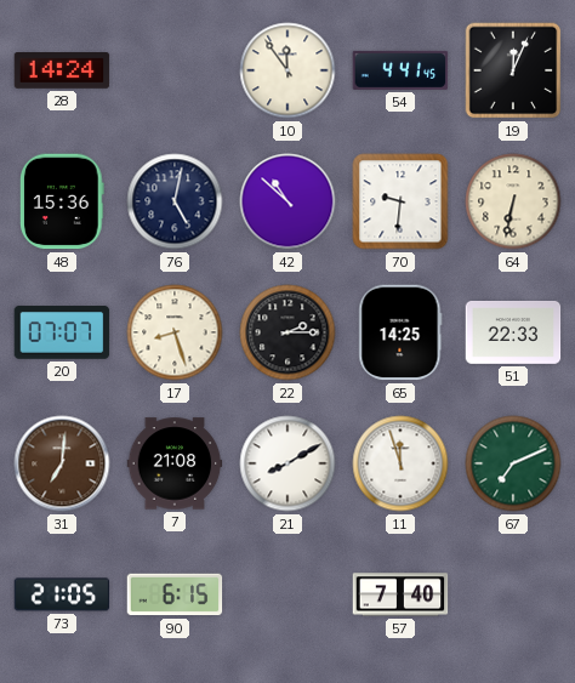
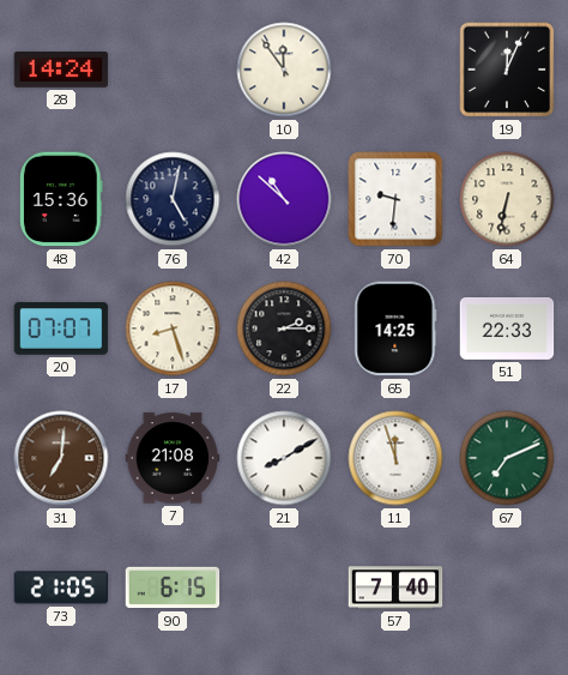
54: 4:41 -> none
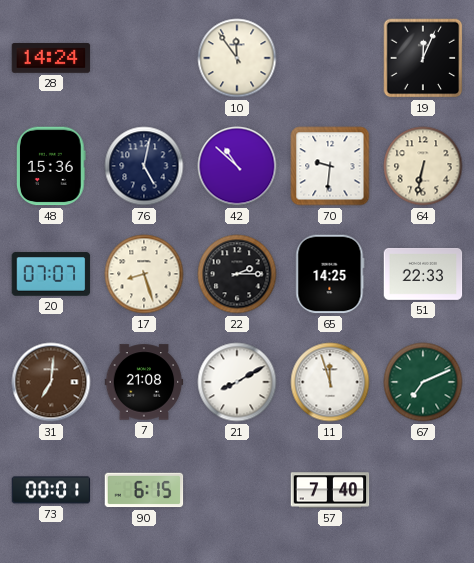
73: 21:05 -> 00:01
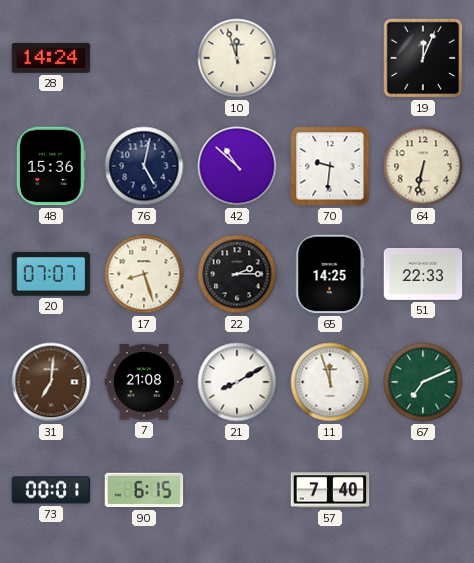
10: 11:54 -> 11:57
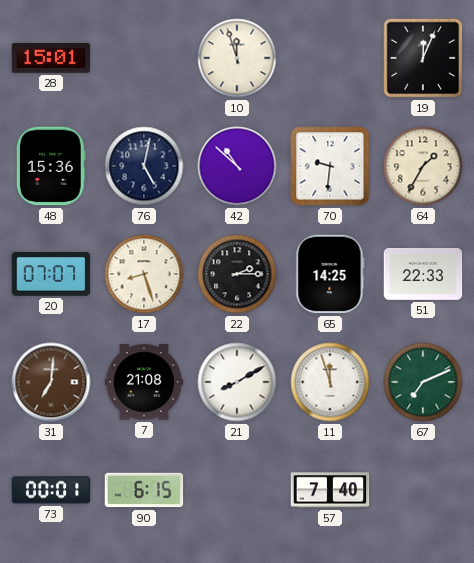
28: 14:24 -> 15:01
64: 6:32 -> 1:35
